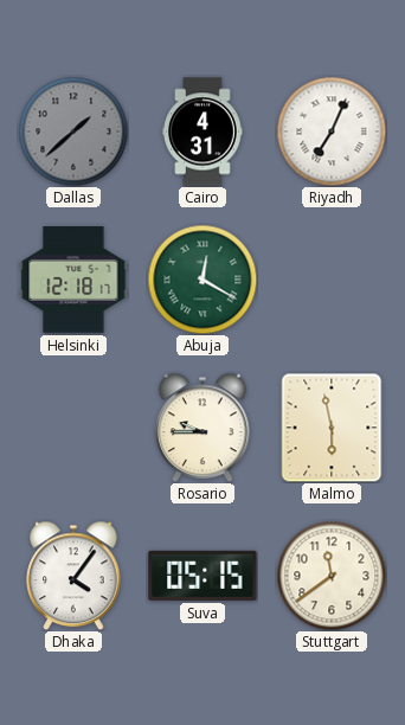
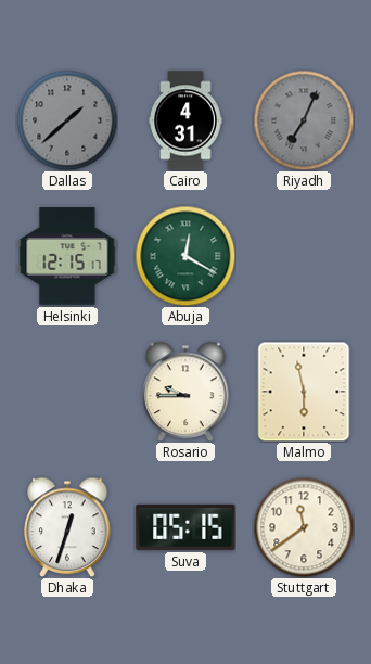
Riyadh dial: white -> grey
Helsinki: 12:18 -> 12:15
Dhaka: 4:06 -> 12:33
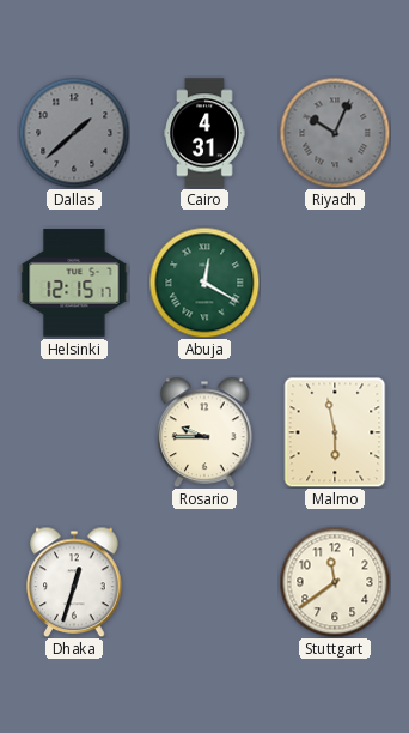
Riyadh: 7:04 -> 10:04
Suva: 05:15 -> none
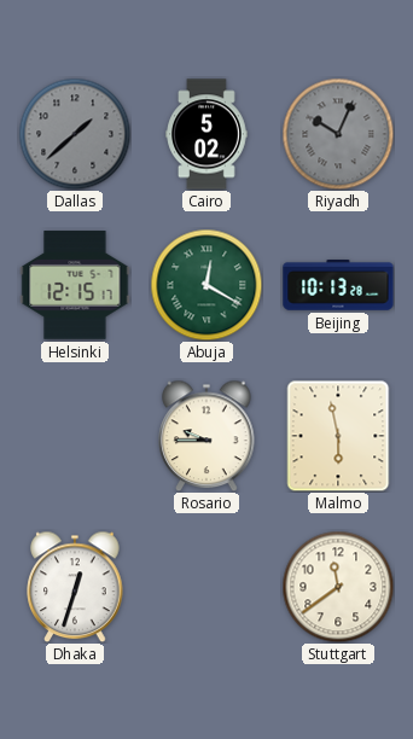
Cairo: 4:31 -> 5:02
Beijing: none -> 10:13
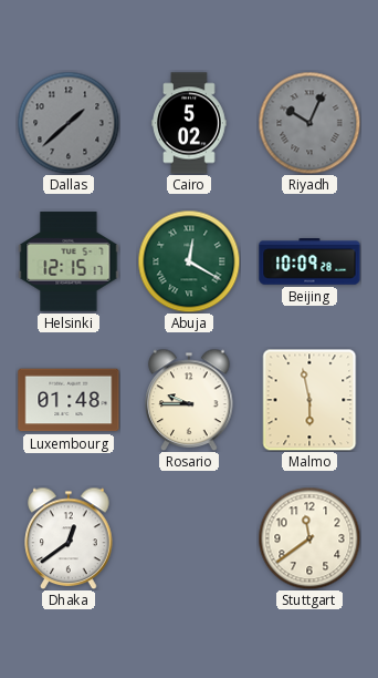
Beijing: 10:13 -> 10:09
Luxembourg: none -> 01:48
Dhaka: 12:33 -> 12:39
